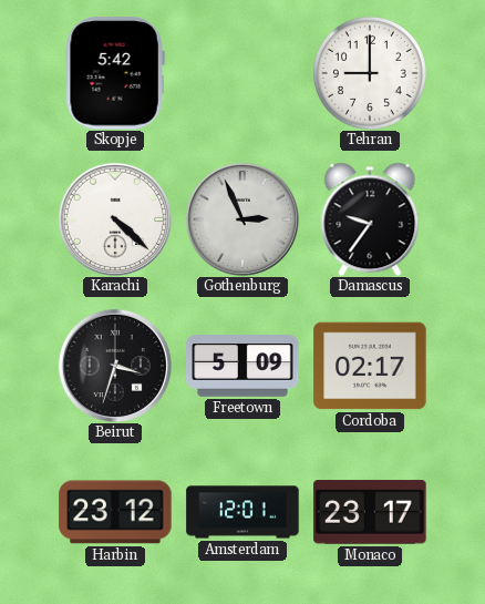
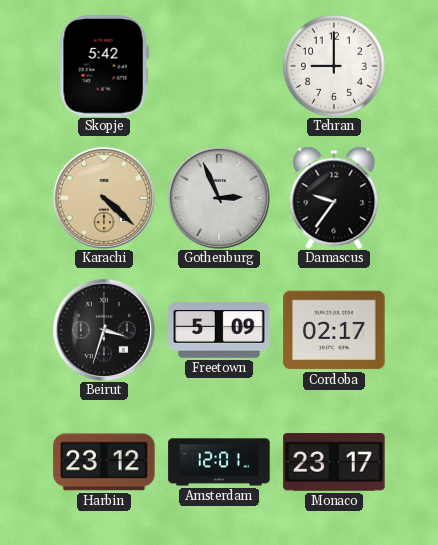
Karachi dial: white -> champagne
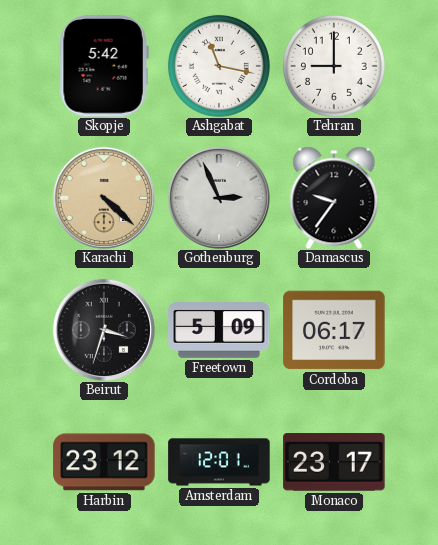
Ashgabat: none -> 11:17
Cordoba: 02:17 -> 06:17
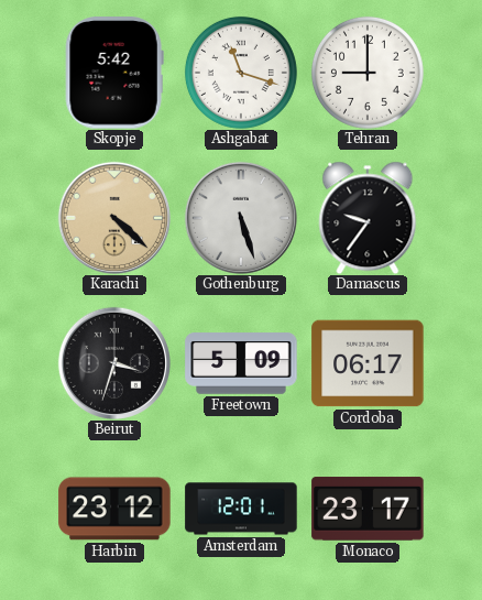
Ashgabat: 11:17 -> 11:18
Gothenburg: 2:56 -> 5:27
